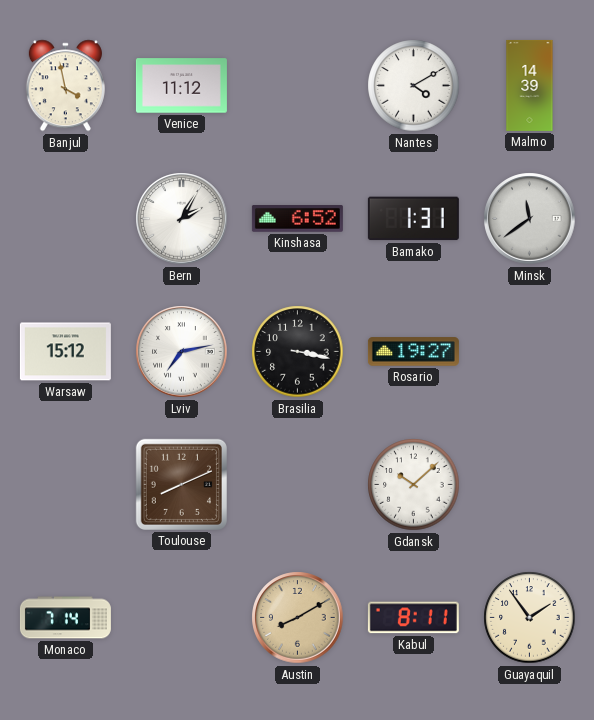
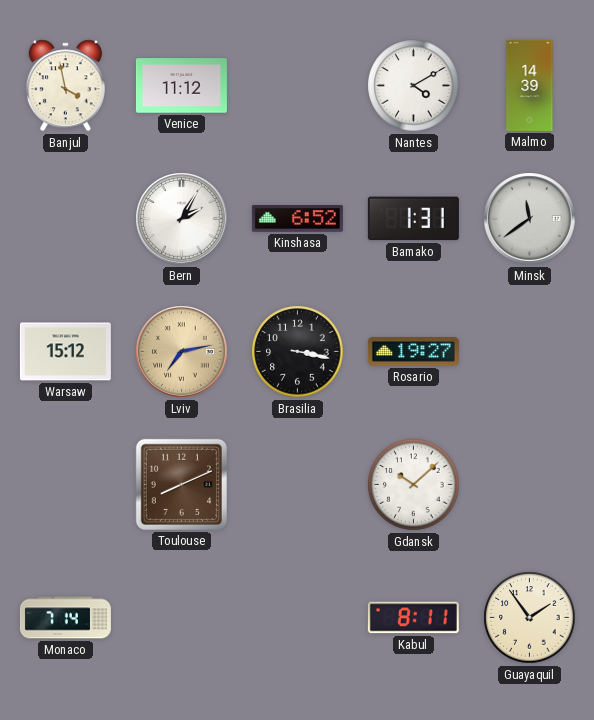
Lviv dial: white -> champagne
Austin: 8:10 -> none
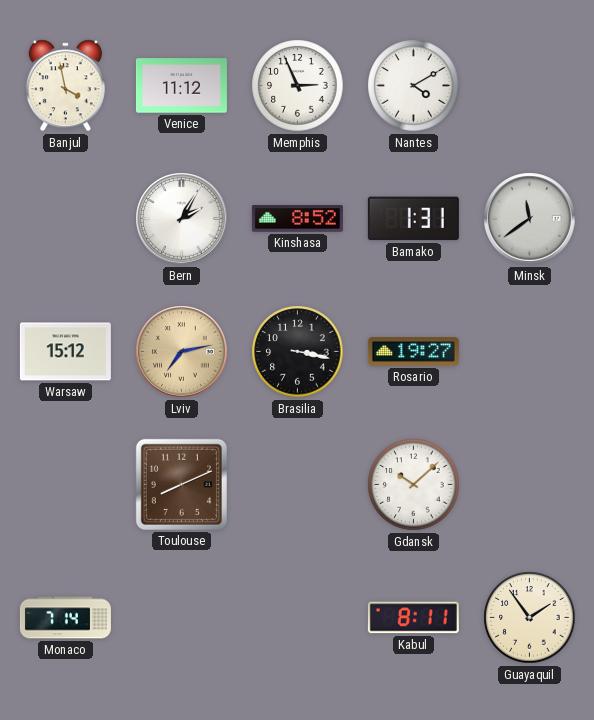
Memphis: none -> 2:56
Malmo: 14:39 -> none
Kinshasa: 6:52 -> 8:52
